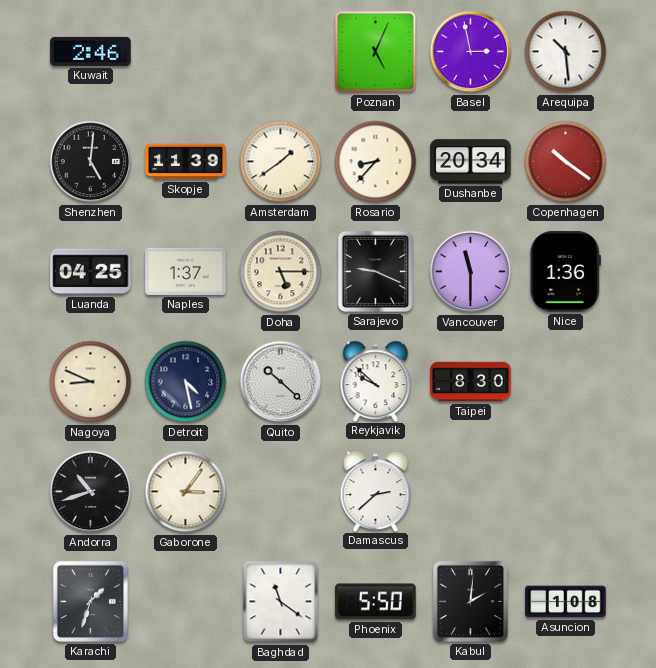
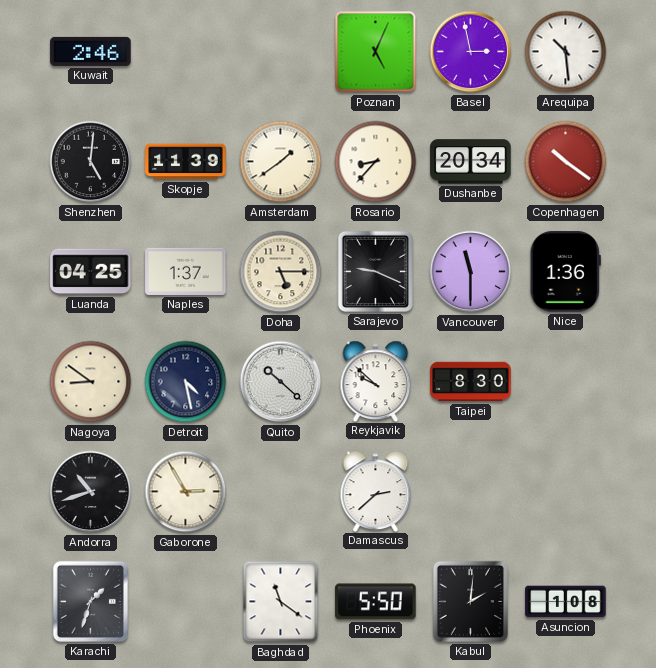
Nagoya: 8:49 -> 8:51
Gaborone: 3:06 -> 2:55
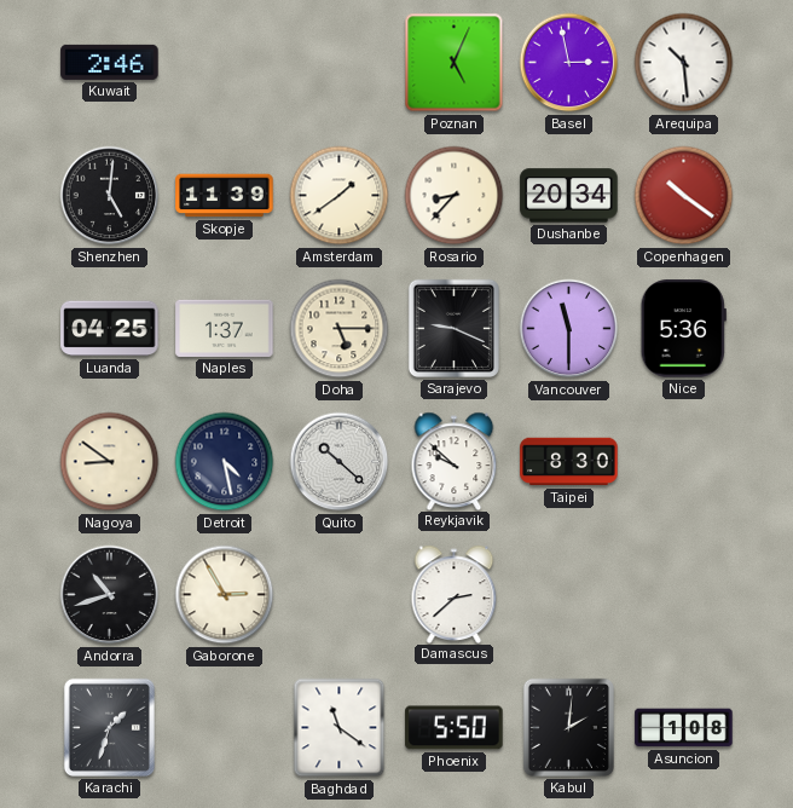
Nice: 1:36 -> 5:36
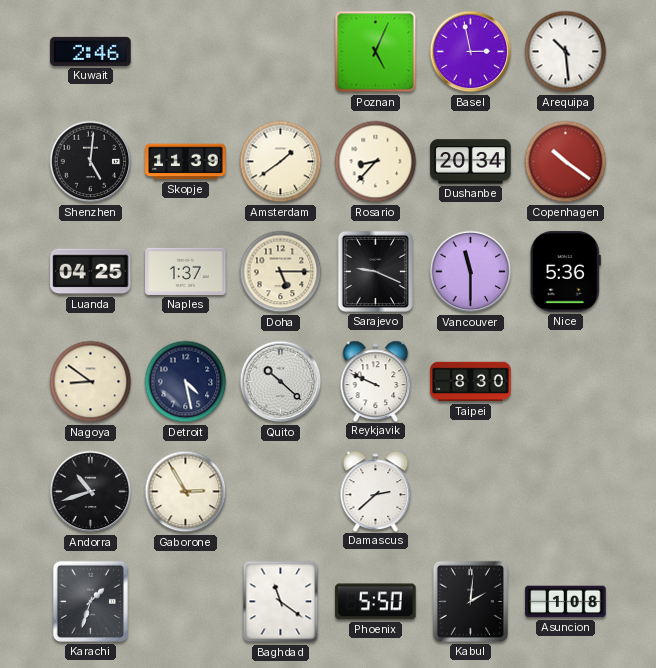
Reykjavik: 9:52 -> 9:49
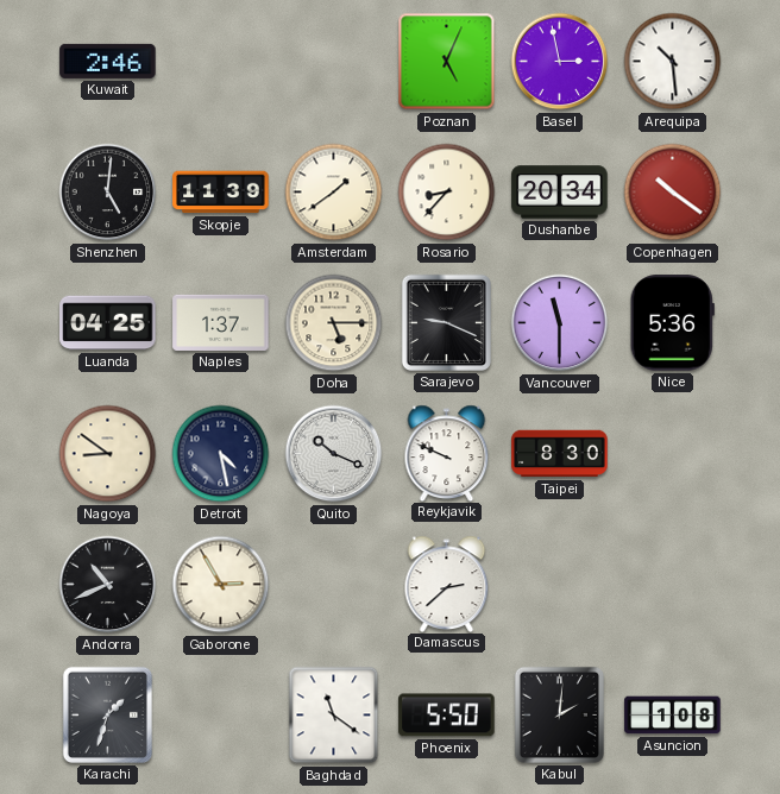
Quito: 10:22 -> 10:19
Andorra: 10:42 -> 10:41
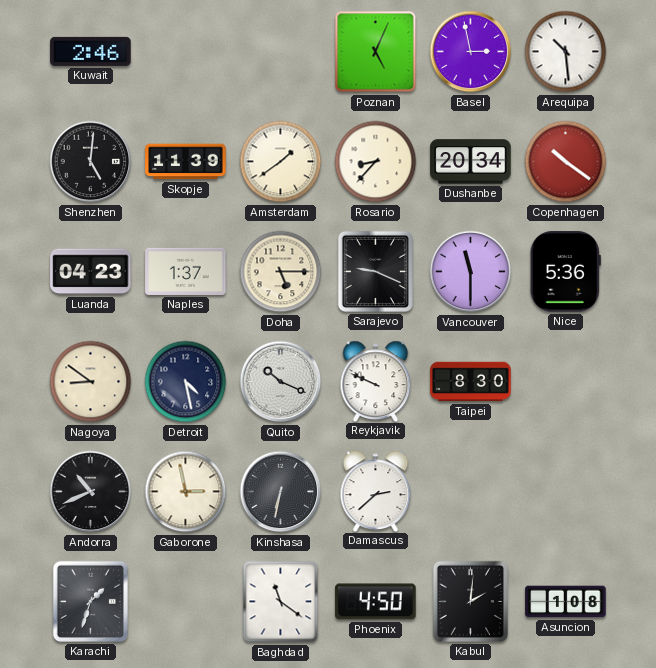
Luanda: 04:25 -> 04:23
Gaborone: 2:55 -> 2:58
Kinshasa: none -> 6:32
Phoenix: 5:50 -> 4:50
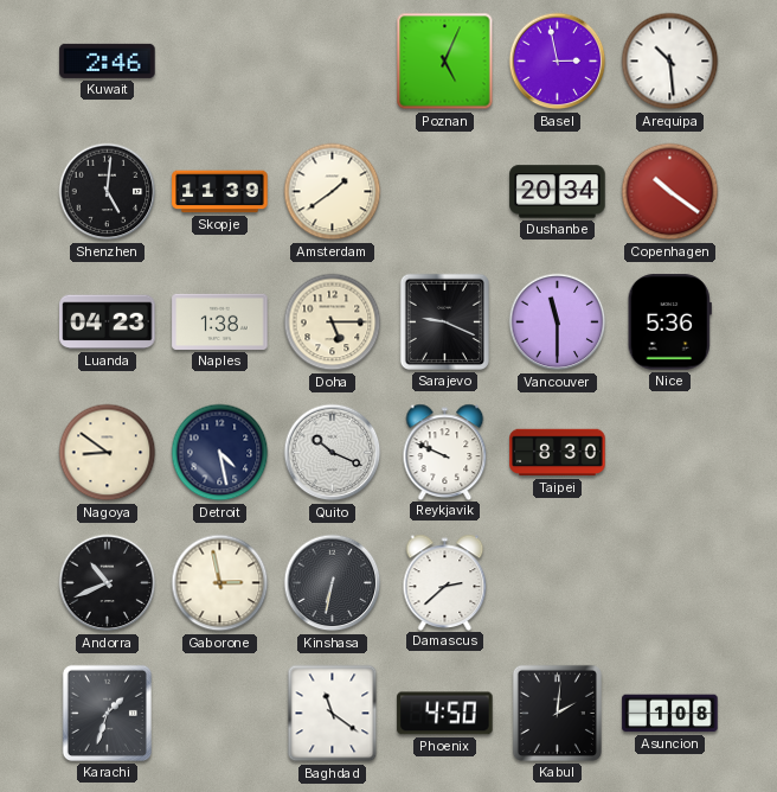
Rosario: 8:37 -> none
Naples: 1:37 -> 1:38
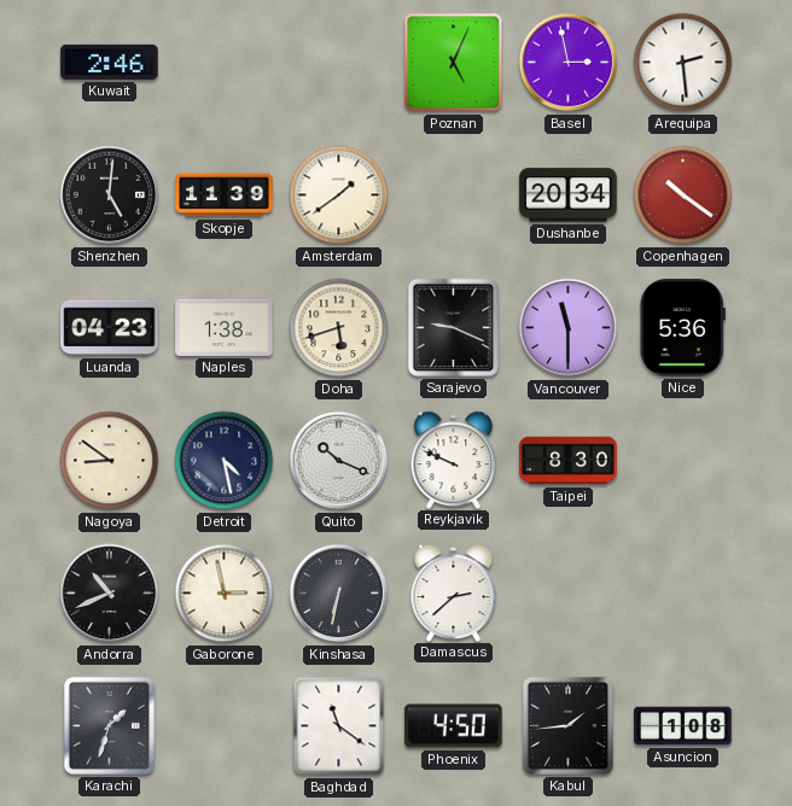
Arequipa: 10:29 -> 2:29
Doha: 5:15 -> 5:42
Kabul: 2:01 -> 1:44
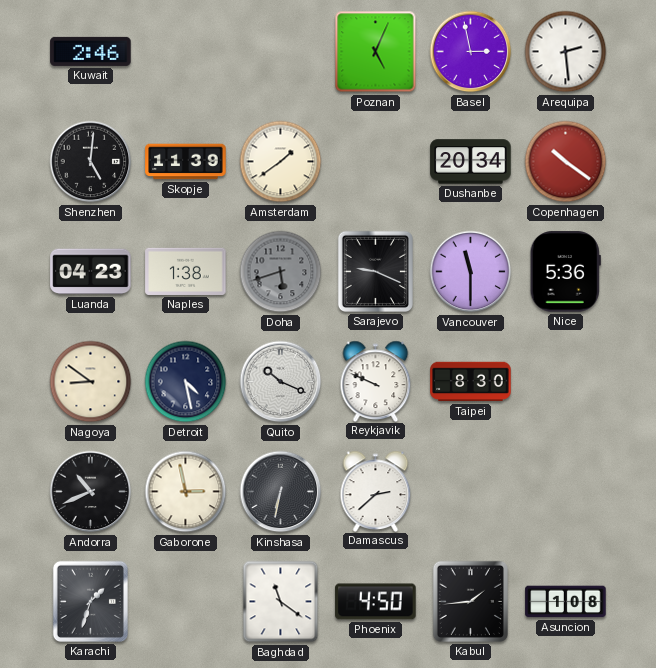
Doha dial: cream -> grey
